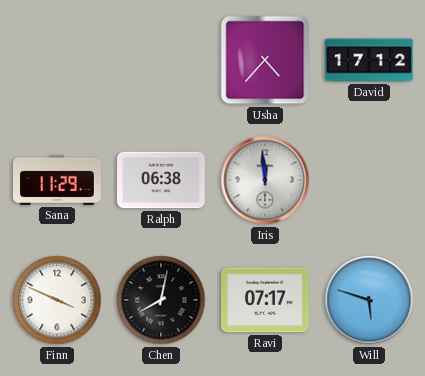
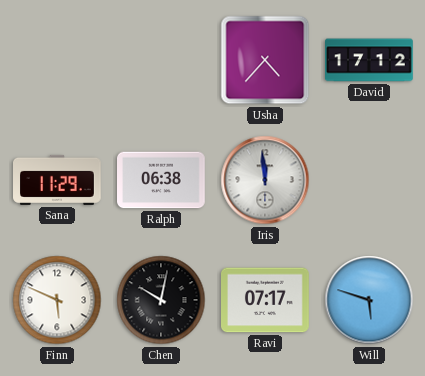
Finn: 3:49 -> 5:49
Chen: 8:02 -> 10:02
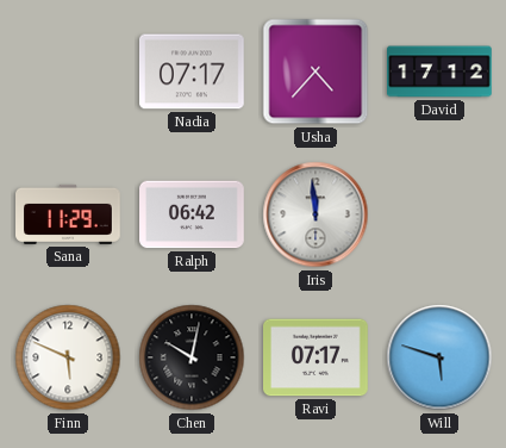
Nadia: none -> 07:17
Ralph: 06:38 -> 06:42
